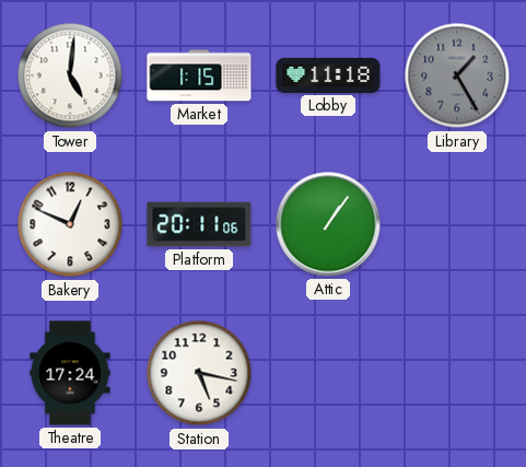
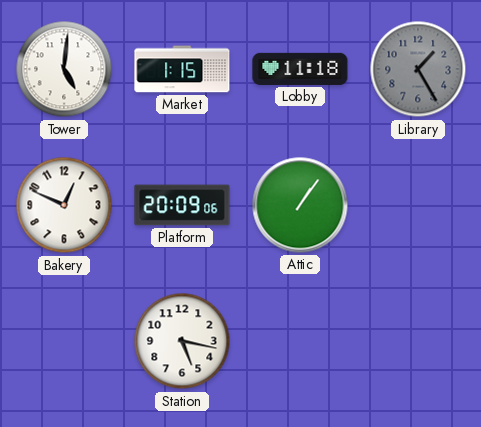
Platform: 20:11 -> 20:09
Theatre: 17:24 -> none
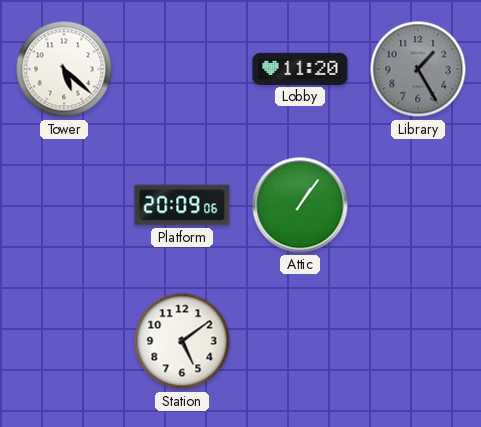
Tower: 5:01 -> 5:22
Market: 1:15 -> none
Lobby: 11:18 -> 11:20
Bakery: 12:49 -> none
Station: 5:17 -> 5:09
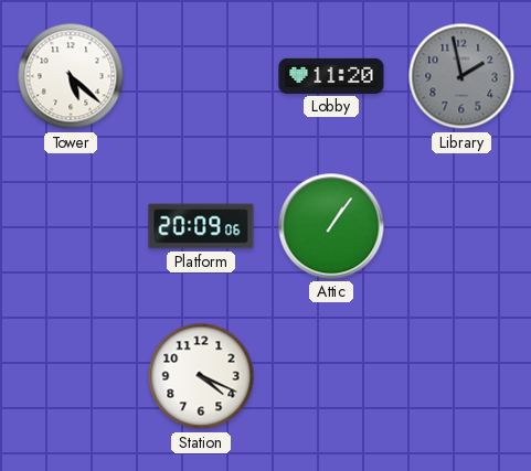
Library: 1:25 -> 1:58
Station: 5:09 -> 4:19
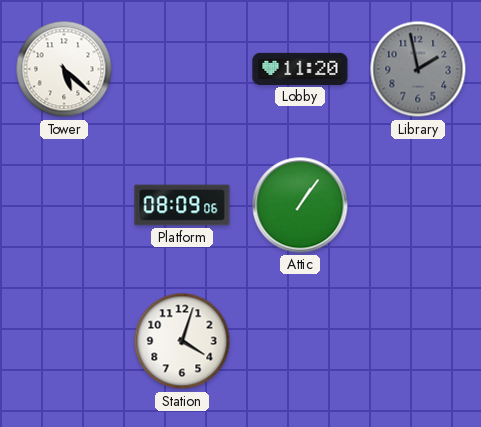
Platform: 20:09 -> 08:09
Station: 4:19 -> 4:03
